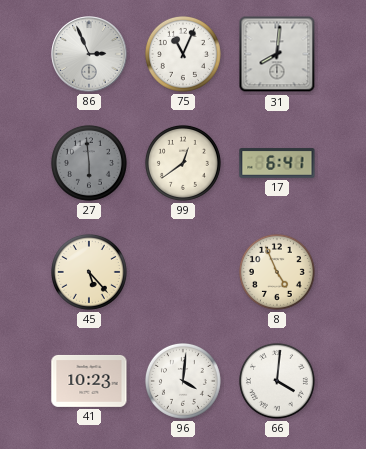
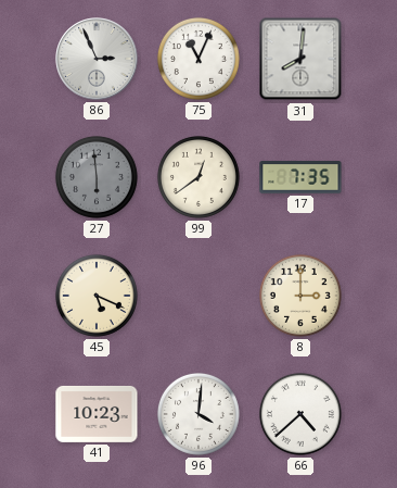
17: 6:41 -> 7:35
45: 5:23 -> 5:19
8: 4:56 -> 3:00
66: 4:01 -> 4:38
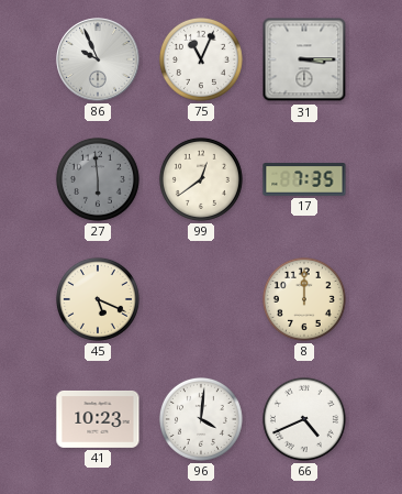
86: 2:56 -> 9:56
31: 8:01 -> 3:15
8: 3:00 -> 12:00
66: 4:38 -> 4:41
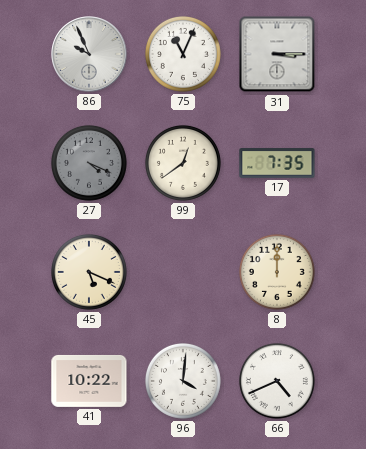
27: 5:59 -> 4:19
41: 10:23 -> 10:22
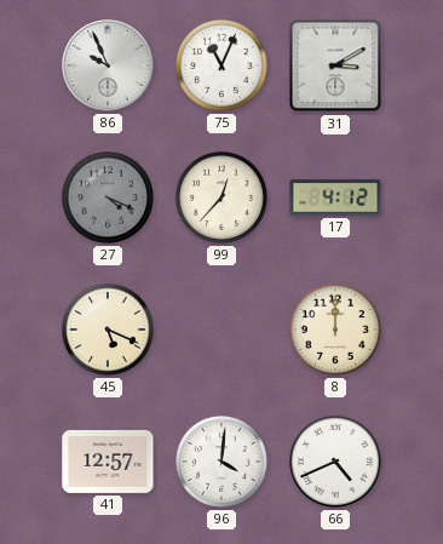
31: 3:15 -> 3:10
99: 12:39 -> 12:37
17: 7:35 -> 4:12
41: 10:22 -> 12:57
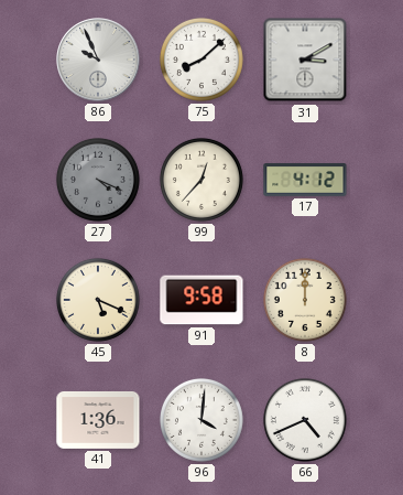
75: 11:04 -> 8:08
91: none -> 9:58
41: 12:57 -> 1:36
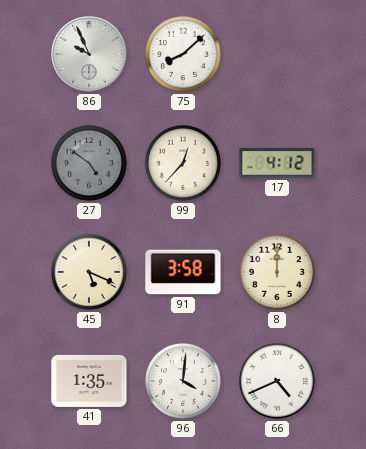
31: 3:10 -> none
27: 4:19 -> 4:51
91: 9:58 -> 3:58
41: 1:36 -> 1:35
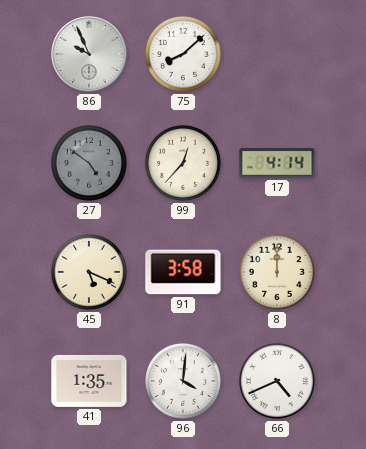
17: 4:12 -> 4:14
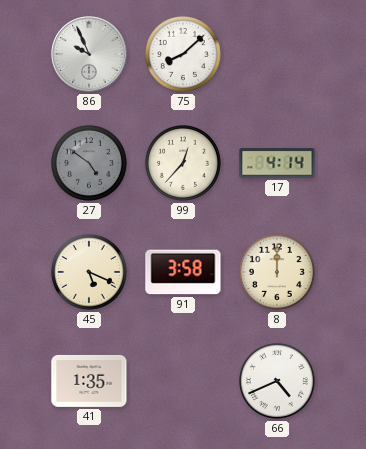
96: 4:01 -> none
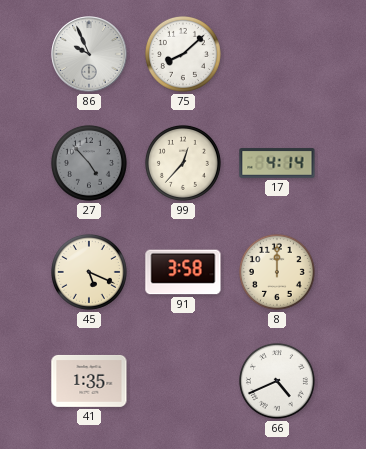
27: 4:51 -> 4:53
